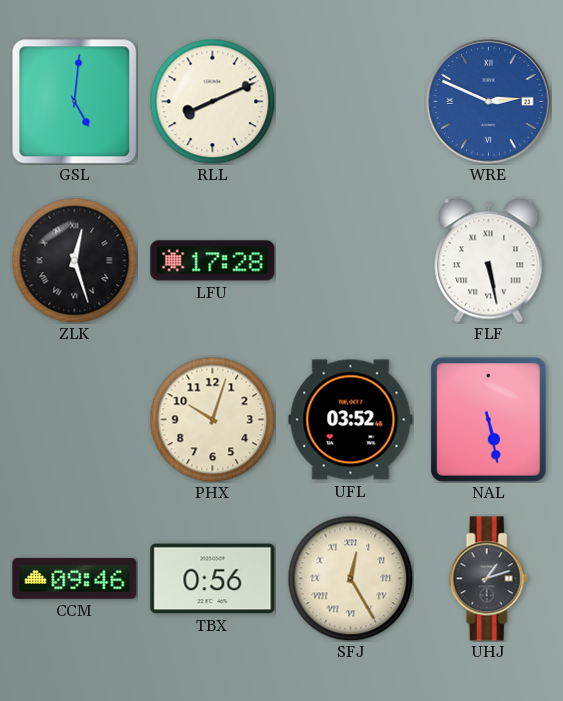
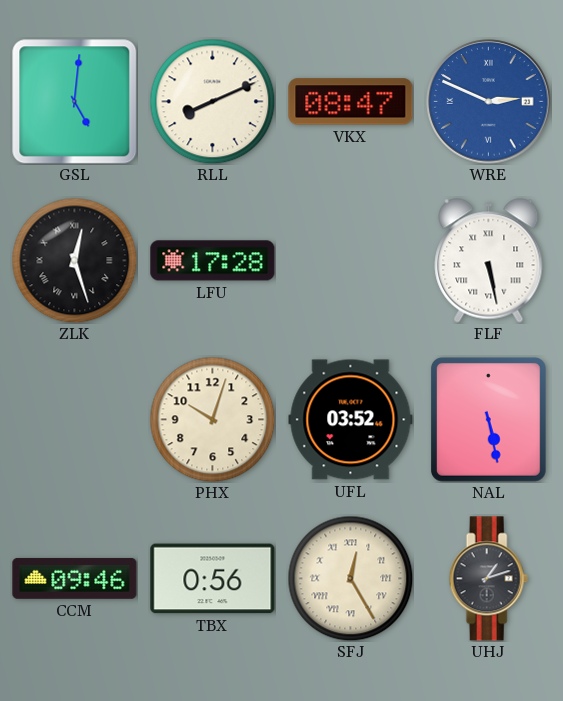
VKX: none -> 08:47
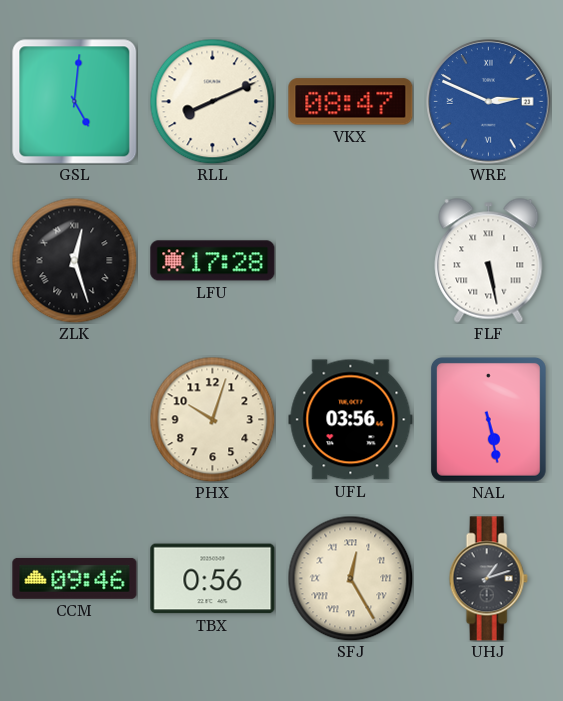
UFL: 03:52 -> 03:56
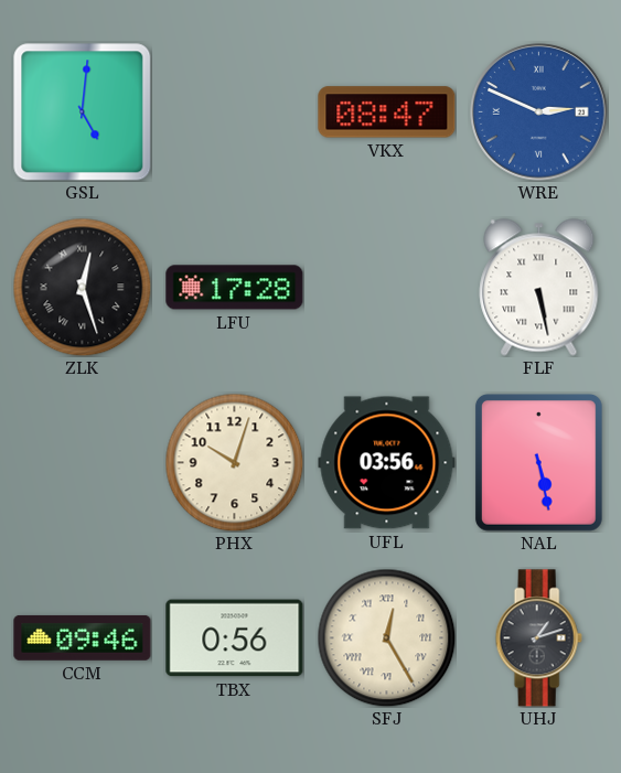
RLL: 8:11 -> none
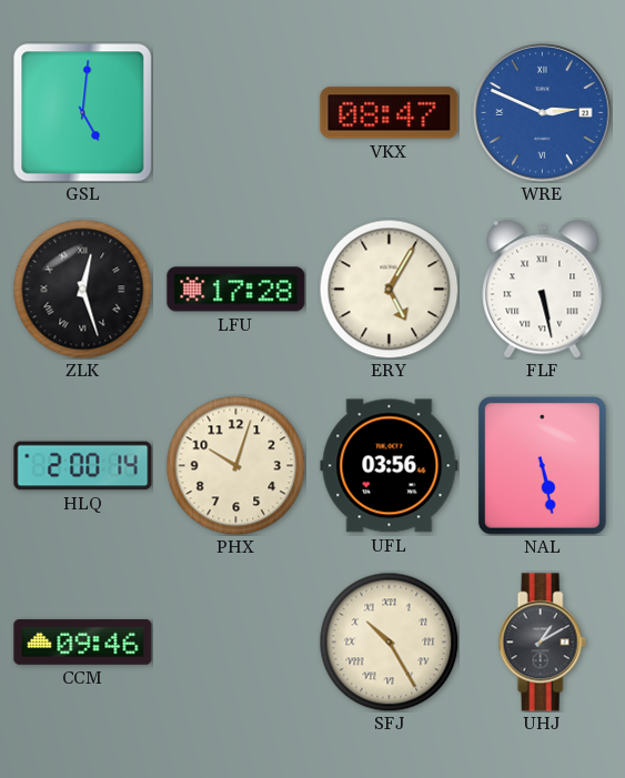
ERY: none -> 5:05
HLQ: none -> 2:00
TBX: 0:56 -> none
SFJ: 12:25 -> 10:25
UHJ: 1:12 -> 1:10
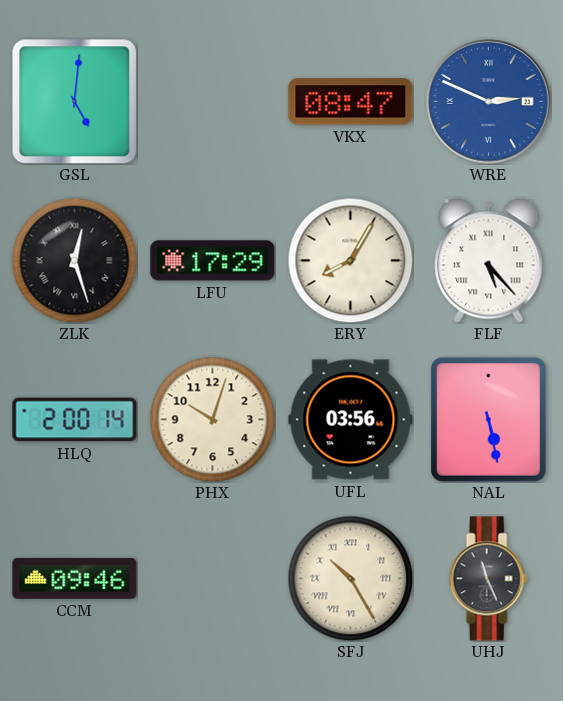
LFU: 17:28 -> 17:29
ERY: 5:05 -> 8:05
FLF: 5:28 -> 5:23
UHJ: 1:10 -> 11:26
